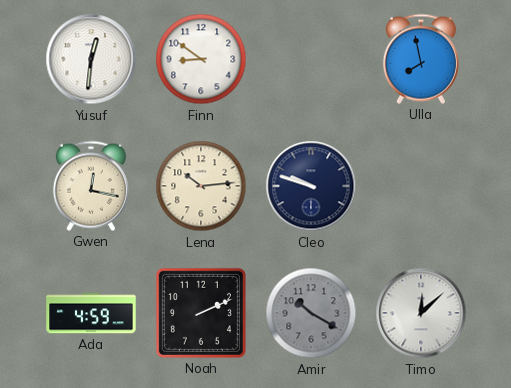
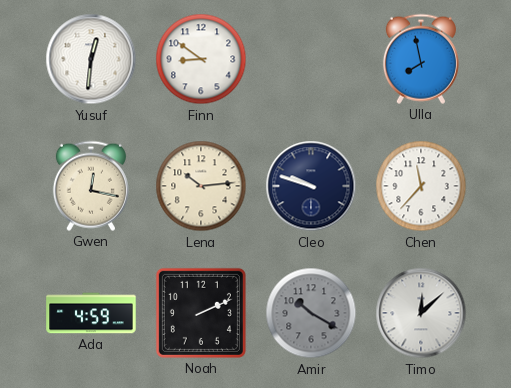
Chen: none -> 11:37
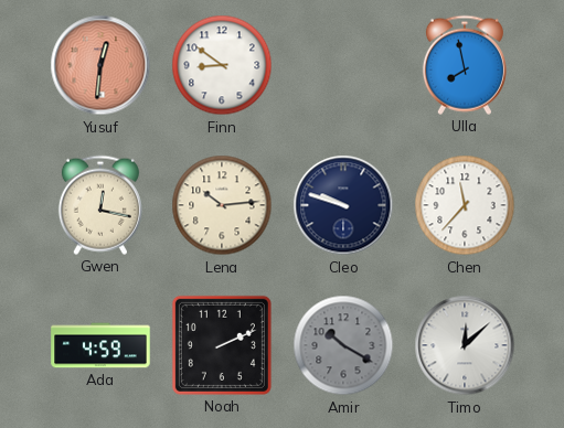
Yusuf dial: white -> salmon
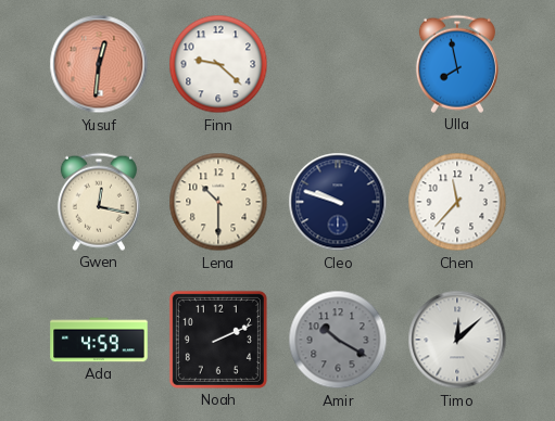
Finn: 8:51 -> 9:22
Lena: 10:14 -> 10:30
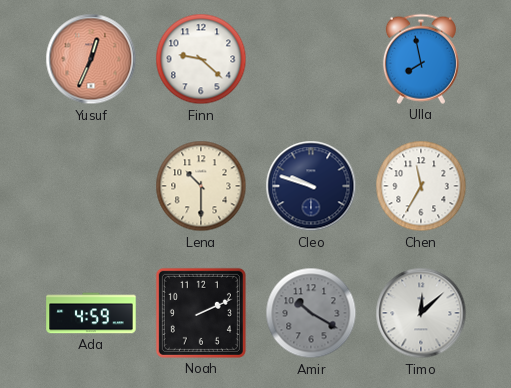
Yusuf: 12:31 -> 12:34
Gwen: 12:17 -> none
Chen: 11:37 -> 11:35
